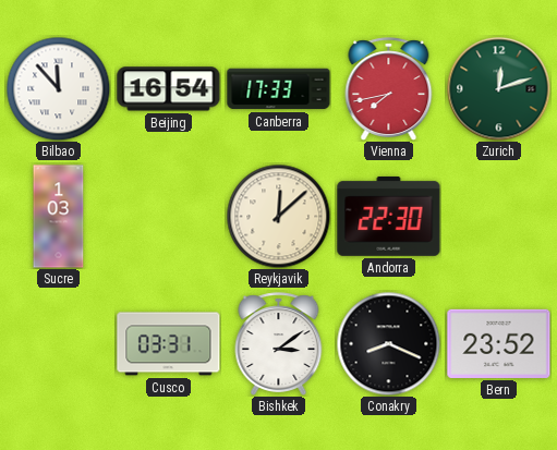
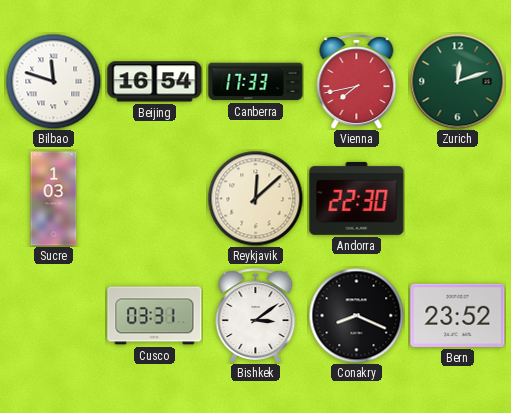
Bilbao: 11:53 -> 11:48
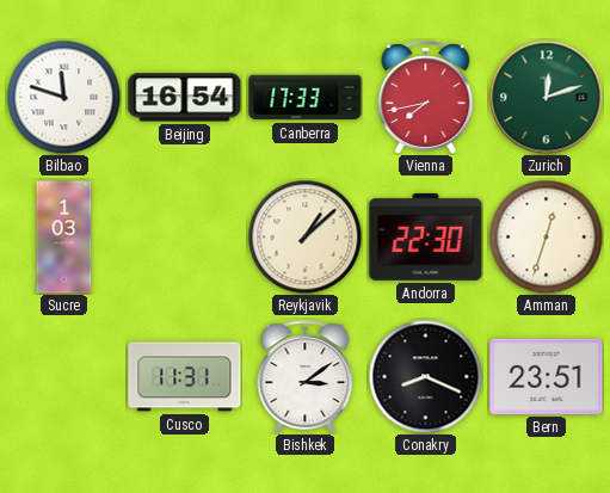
Reykjavik: 12:08 -> 1:08
Amman: none -> 12:33
Cusco: 03:31 -> 11:31
Bern: 23:52 -> 23:51
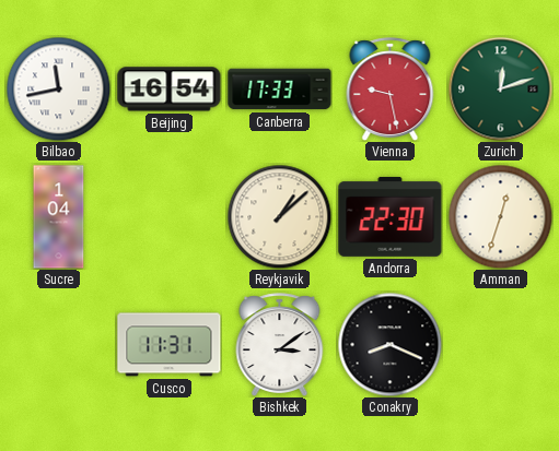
Bilbao: 11:48 -> 11:43
Vienna: 7:43 -> 9:28
Sucre: 1:03 -> 1:04
Bern: 23:51 -> none
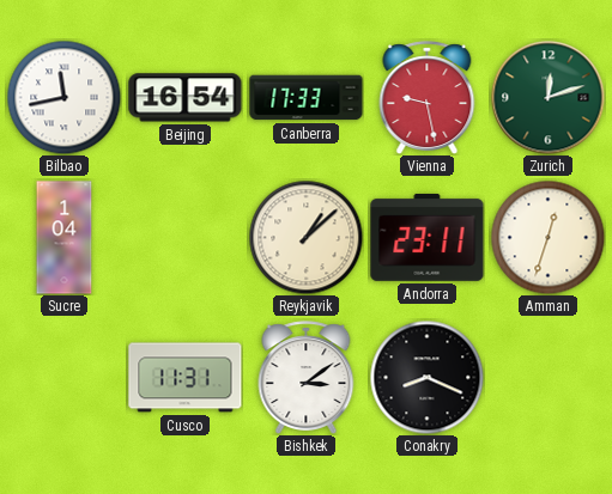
Andorra: 22:30 -> 23:11
